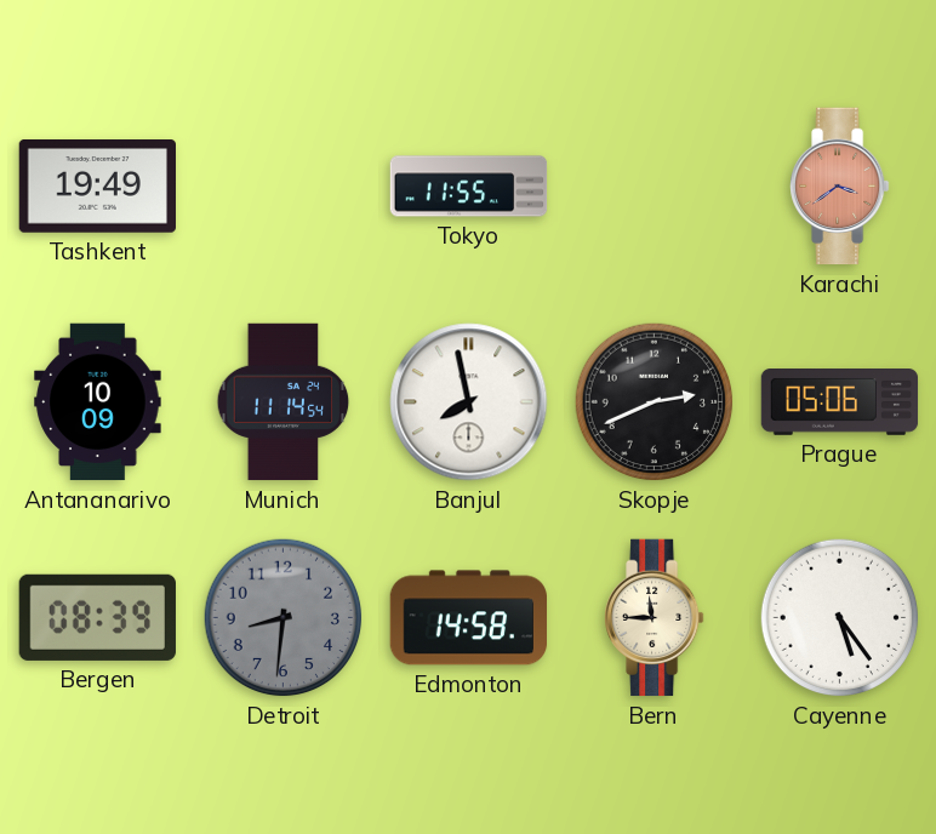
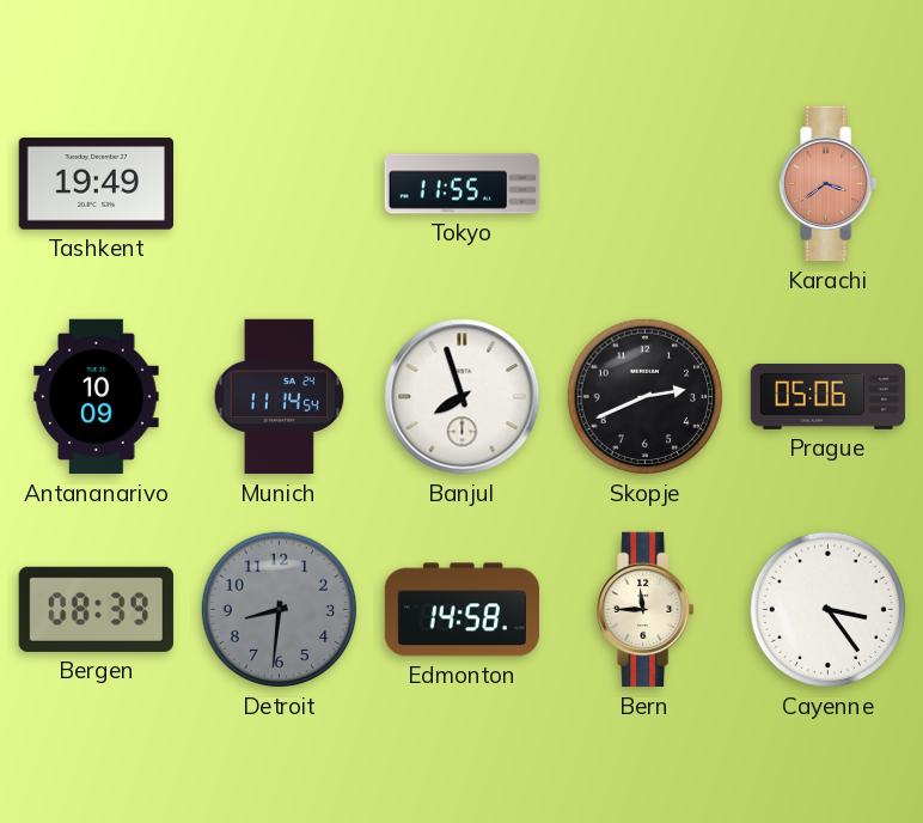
Banjul: 7:58 -> 7:57
Cayenne: 5:24 -> 3:24
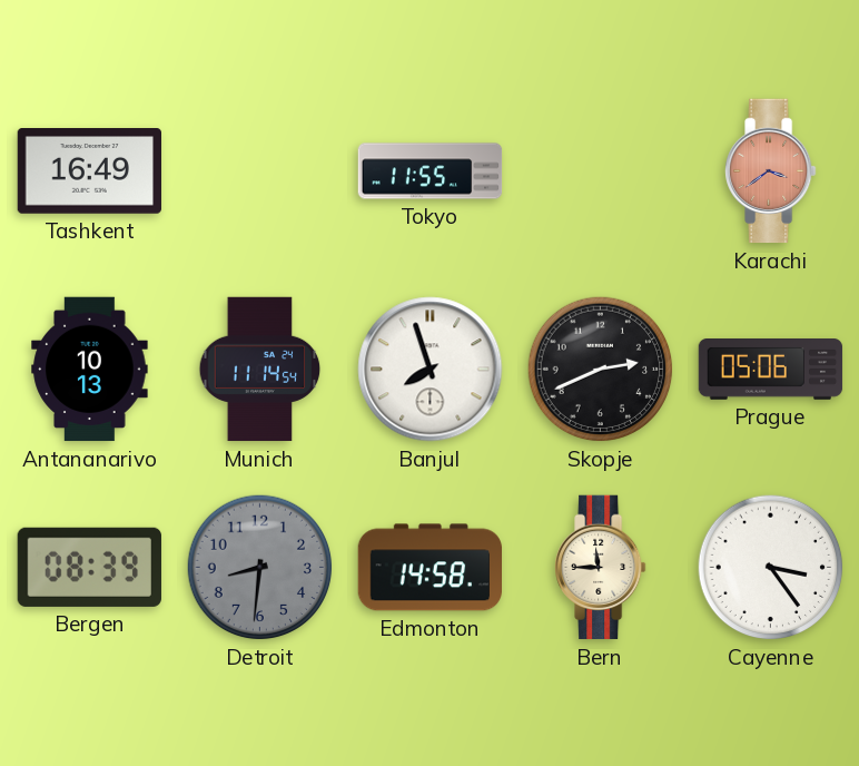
Tashkent: 19:49 -> 16:49
Antananarivo: 10:09 -> 10:13
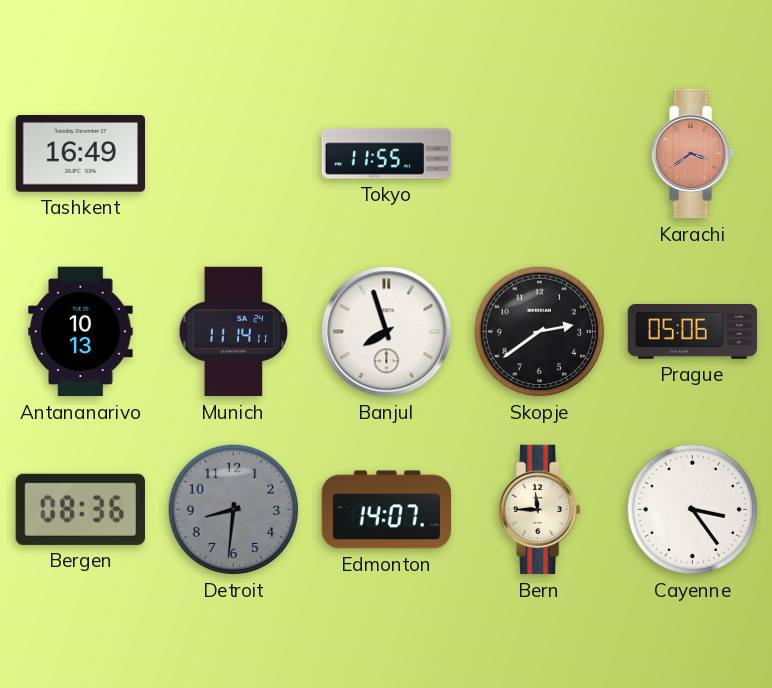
Munich: 11:14:54 -> 11:14:11
Skopje: 2:41 -> 2:39
Bergen: 08:39 -> 08:36
Edmonton: 14:58 -> 14:07
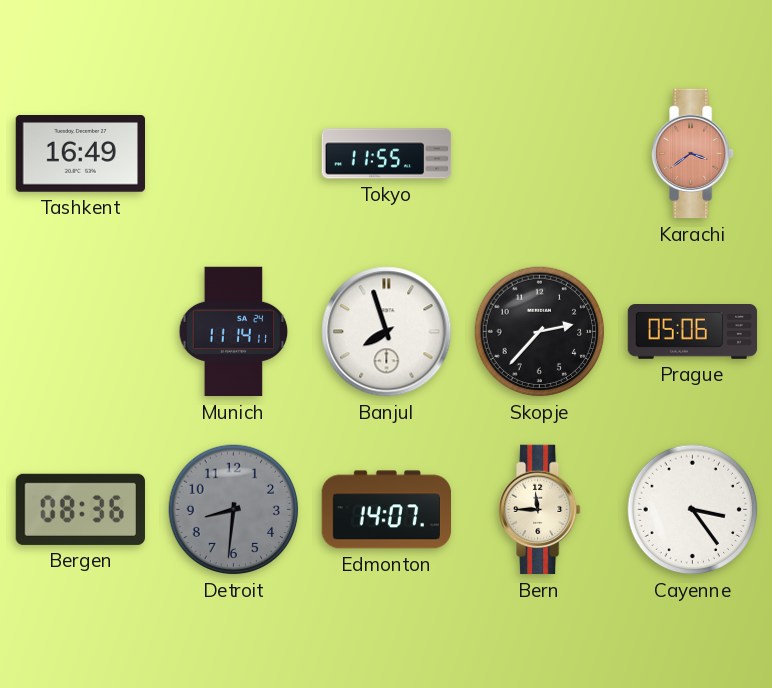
Antananarivo: 10:13 -> none
Skopje: 2:39 -> 2:37
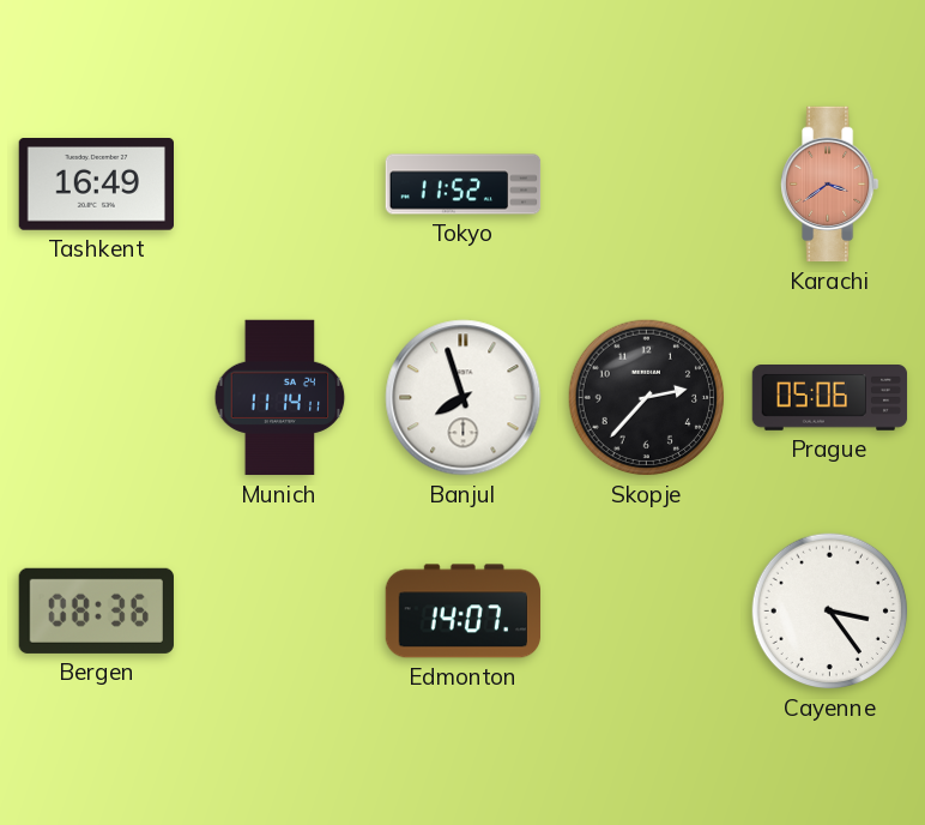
Tokyo: 11:55 -> 11:52
Detroit: 8:31 -> none
Bern: 11:45 -> none
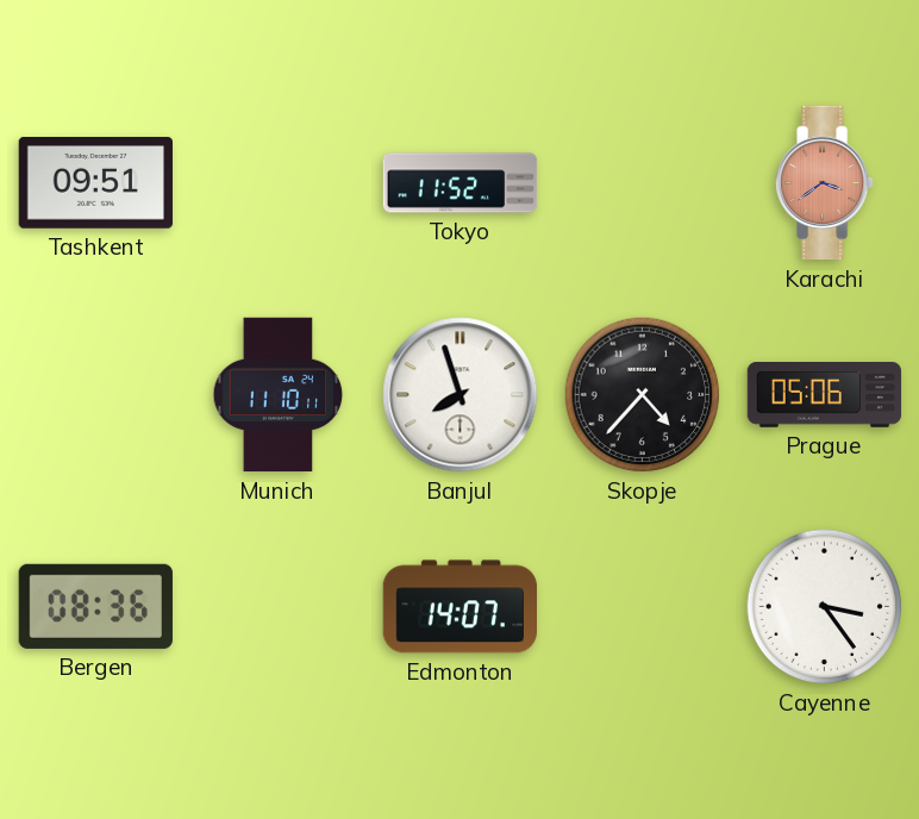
Tashkent: 16:49 -> 09:51
Munich: 11:14 -> 11:10
Skopje: 2:37 -> 4:37
